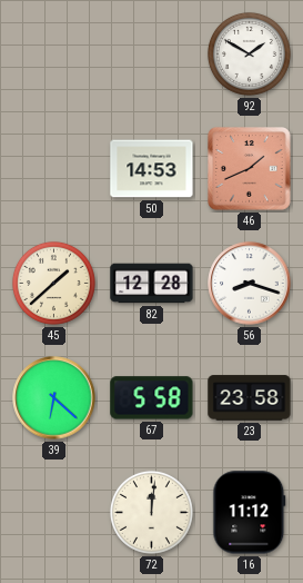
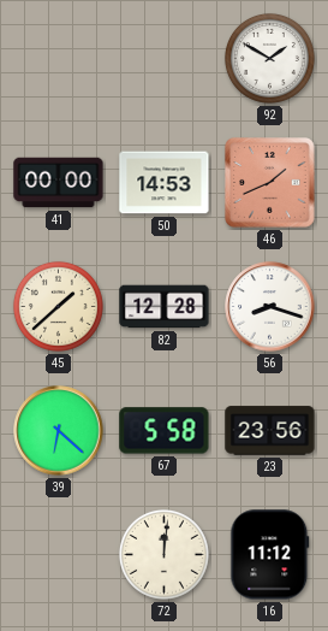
41: none -> 00:00
23: 23:58 -> 23:56
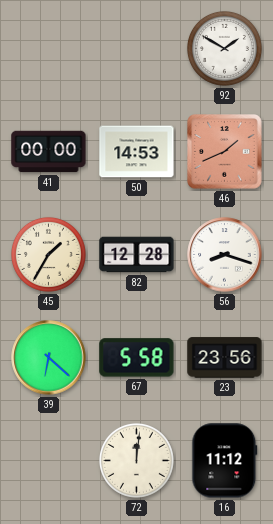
45: 1:38 -> 1:35
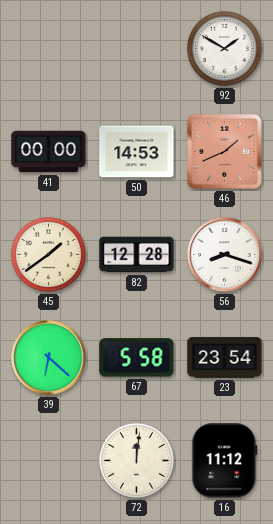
45: 1:35 -> 1:39
23: 23:56 -> 23:54
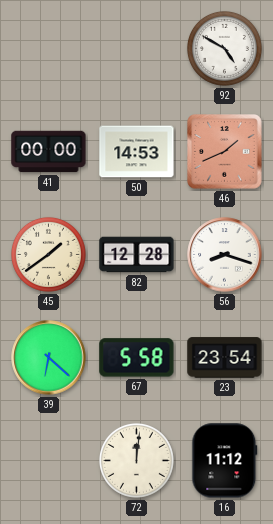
92: 1:50 -> 4:50
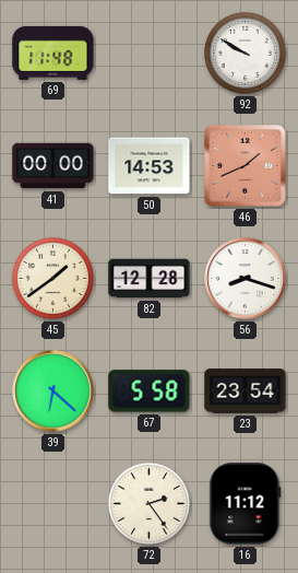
69: none -> 11:48
92: 4:50 -> 9:50
72: 12:01 -> 2:24
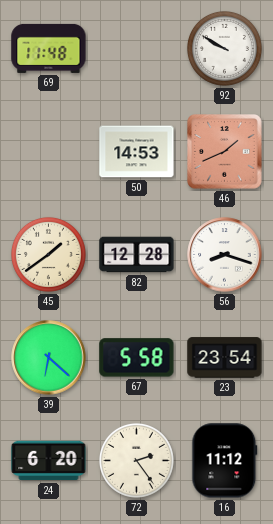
41: 00:00 -> none
24: none -> 6:20
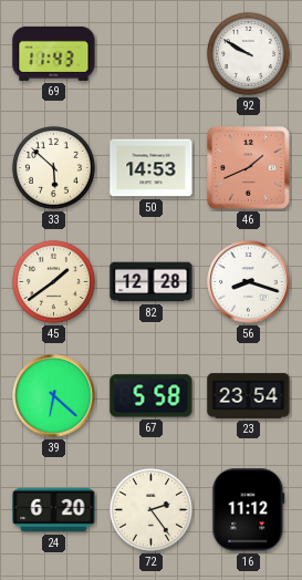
69: 11:48 -> 11:43
33: none -> 5:52
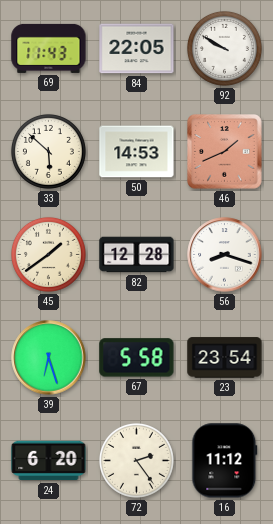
84: none -> 22:05
39: 6:22 -> 6:27
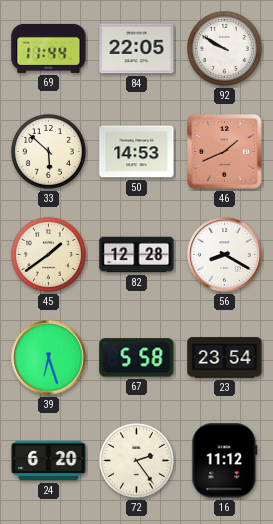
69: 11:43 -> 11:44
56: 8:18 -> 8:20
